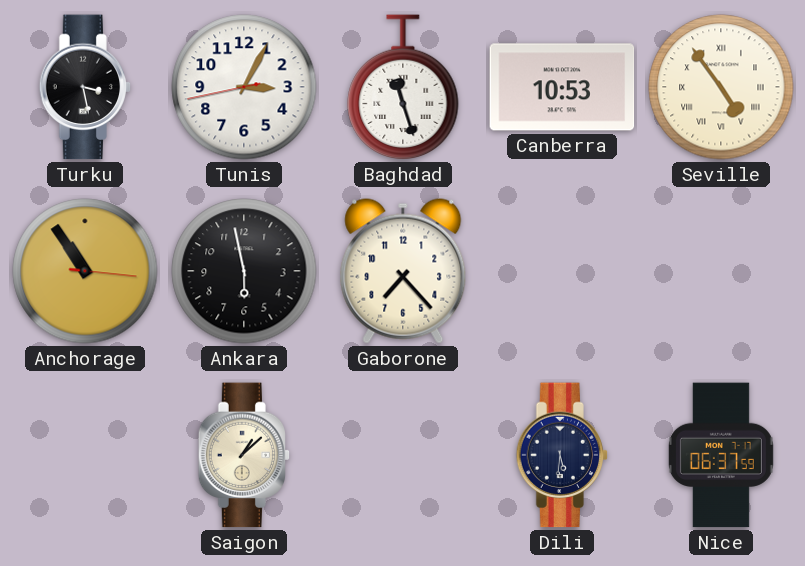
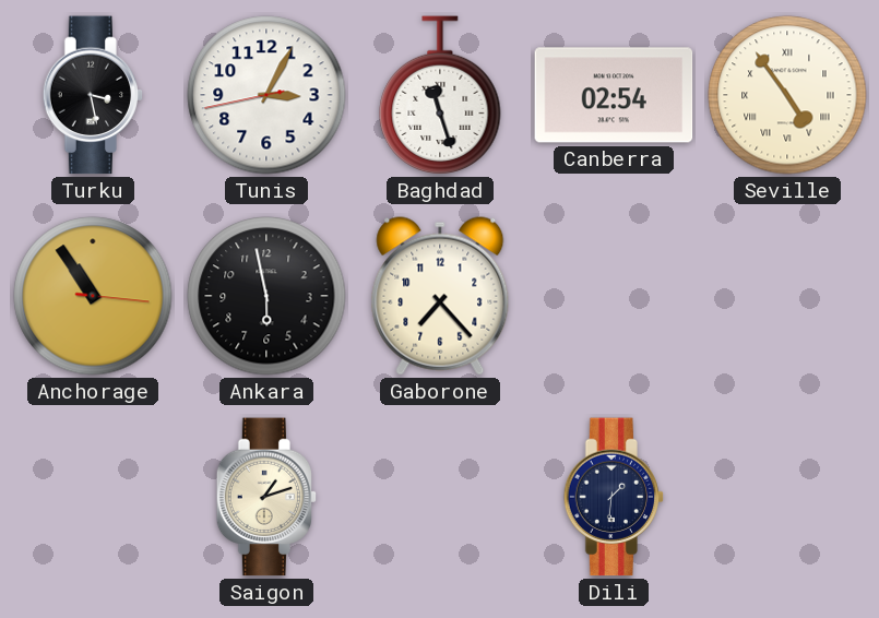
Canberra: 10:53 -> 02:54
Saigon: 1:08 -> 1:12
Dili: 5:31 -> 1:31
Nice: 06:37 -> none
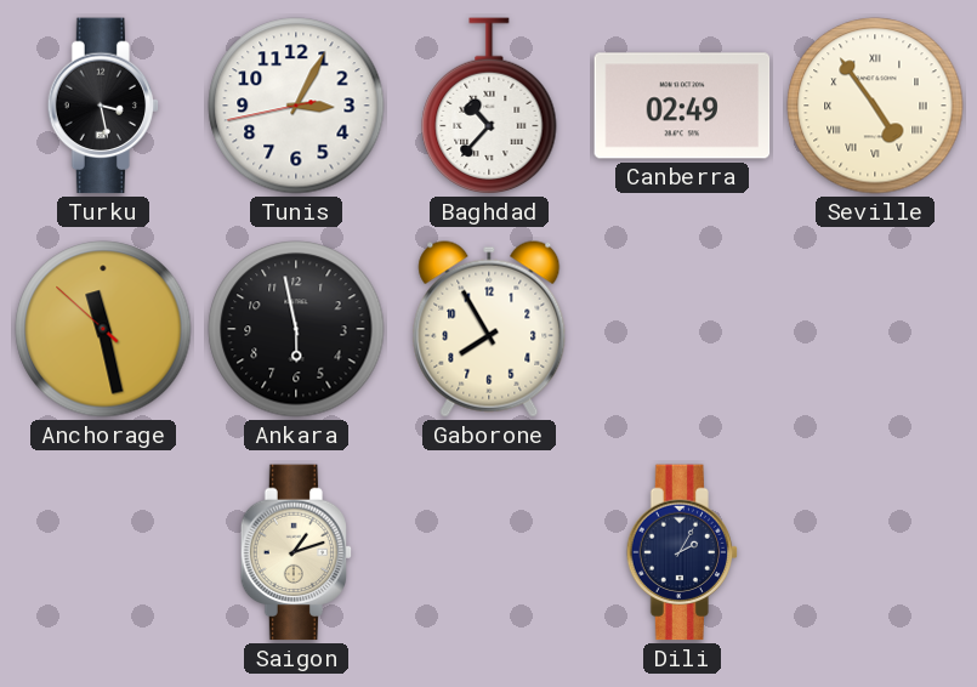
Baghdad: 11:27 -> 10:37
Canberra: 02:54 -> 02:49
Anchorage: 10:54 -> 11:27
Gaborone: 7:23 -> 7:55
Dili: 1:31 -> 2:05
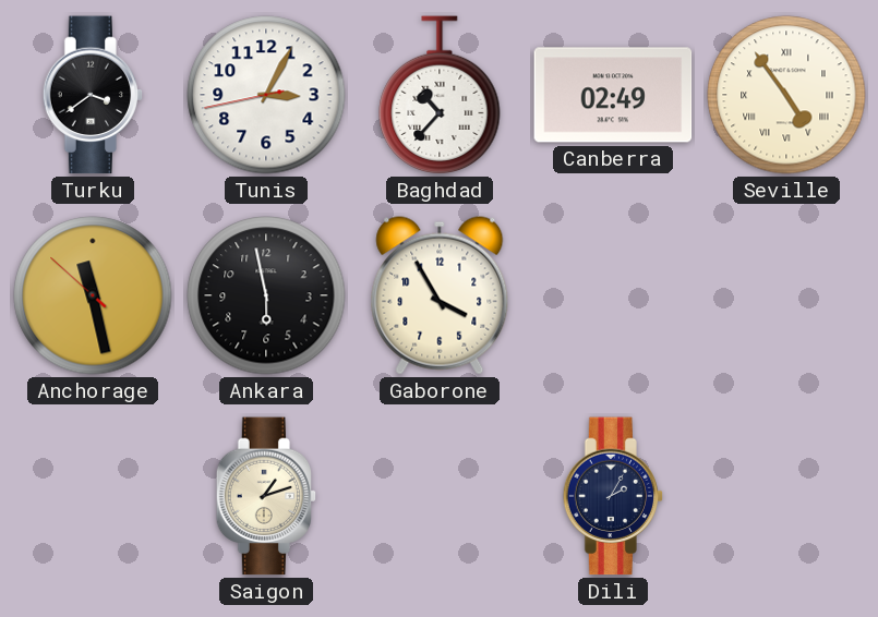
Turku: 3:28 -> 3:39
Gaborone: 7:55 -> 3:55
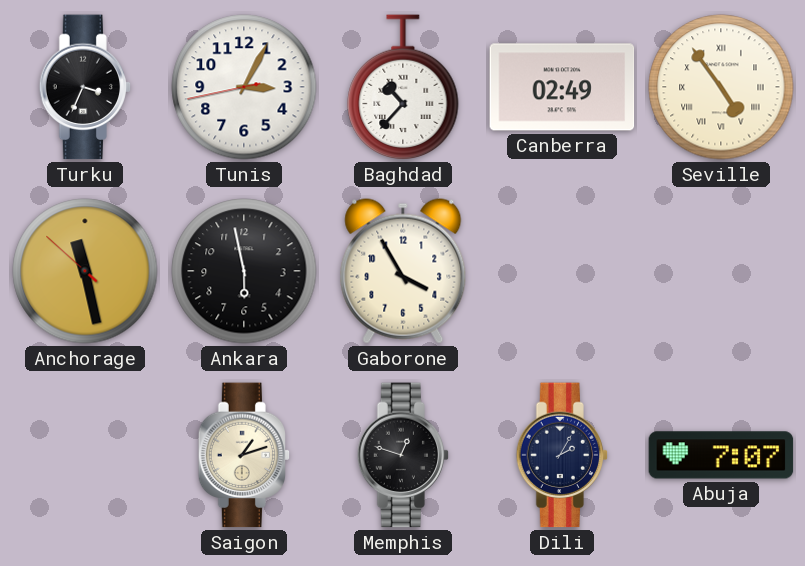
Turku: 3:39 -> 3:34
Memphis: none -> 12:48
Abuja: none -> 7:07
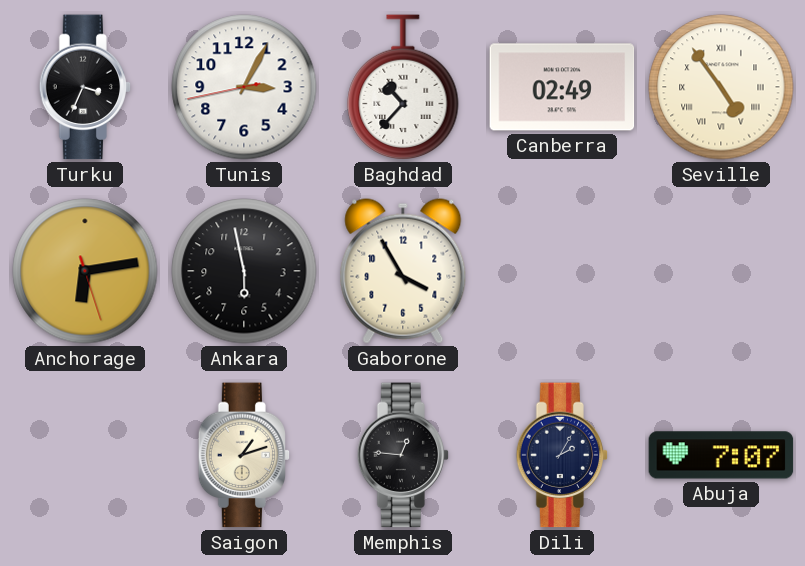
Anchorage: 11:27 -> 6:13
Memphis: 12:48 -> 12:46
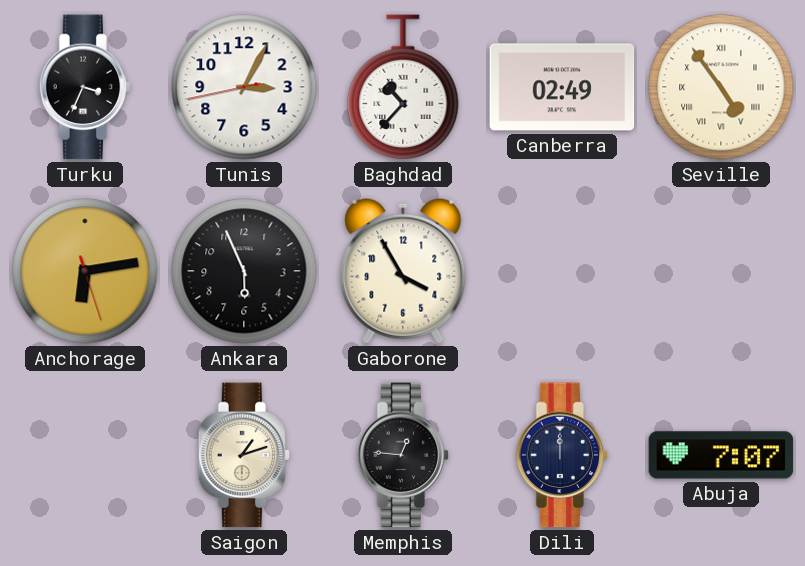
Ankara: 5:58 -> 5:56
Dili: 2:05 -> 12:00
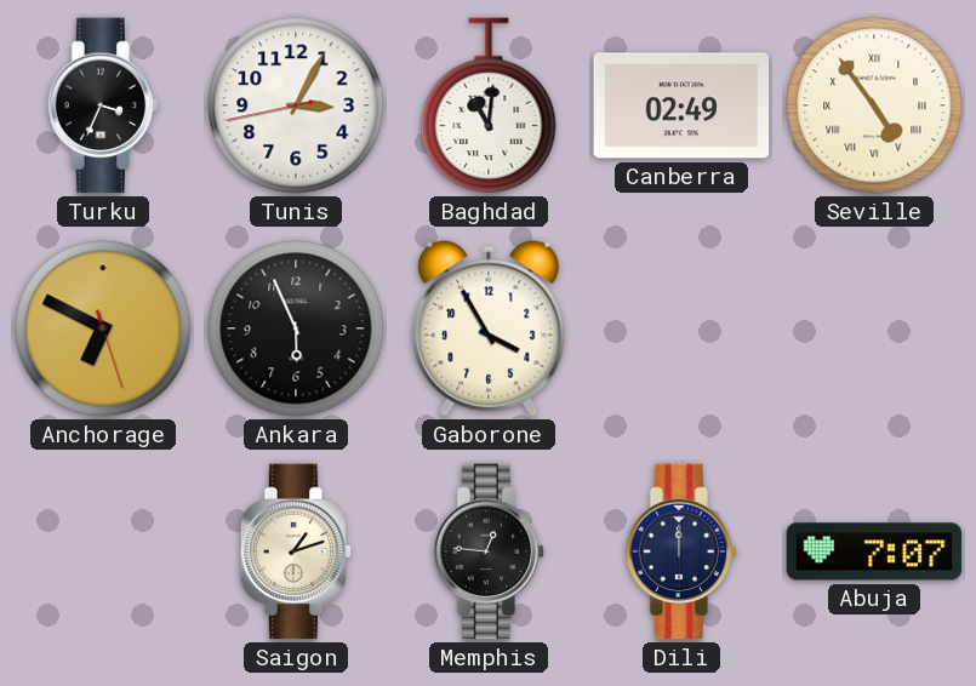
Baghdad: 10:37 -> 11:01
Anchorage: 6:13 -> 6:49
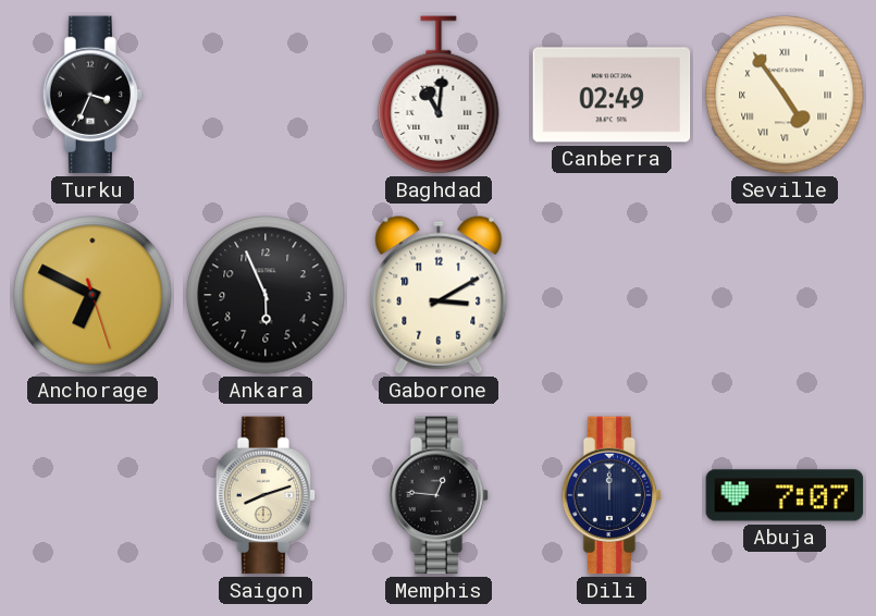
Tunis: 3:04 -> none
Gaborone: 3:55 -> 3:10
Saigon: 1:12 -> 8:12
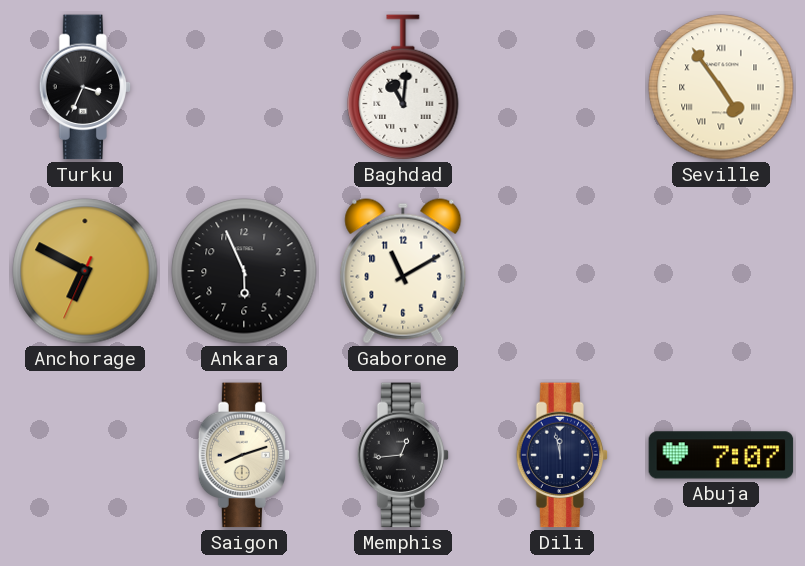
Canberra: 02:49 -> none
Anchorage: 6:49:27 -> 6:49:34
Gaborone: 3:10 -> 11:10
Memphis: 12:46 -> 12:44
Dili: 12:00 -> 11:58
